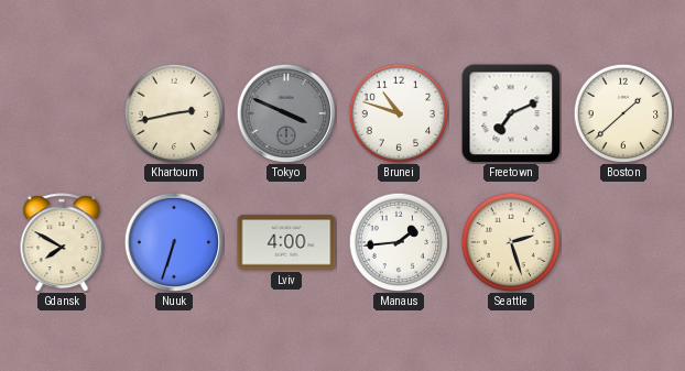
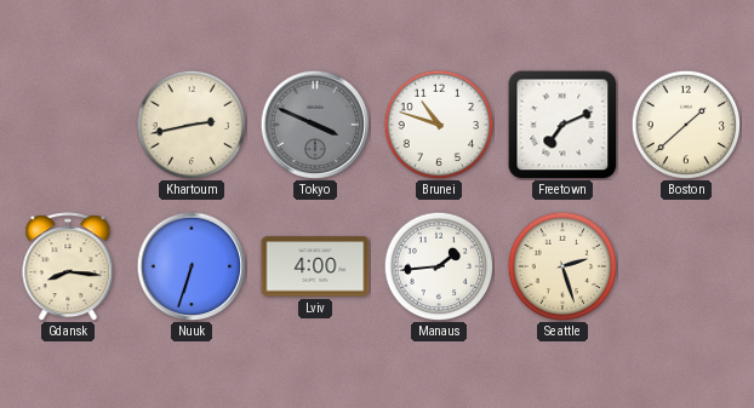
Gdansk: 7:50 -> 8:16
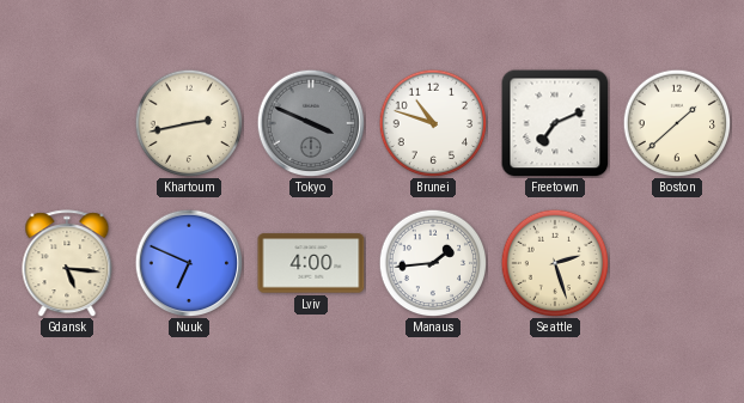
Gdansk: 8:16 -> 5:16
Nuuk: 6:33 -> 6:49
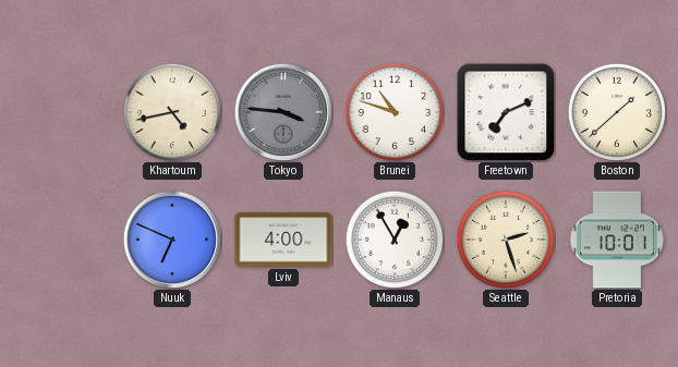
Khartoum: 2:43 -> 4:43
Tokyo: 3:49 -> 3:46
Gdansk: 5:16 -> none
Manaus: 1:44 -> 12:55
Pretoria: none -> 10:01
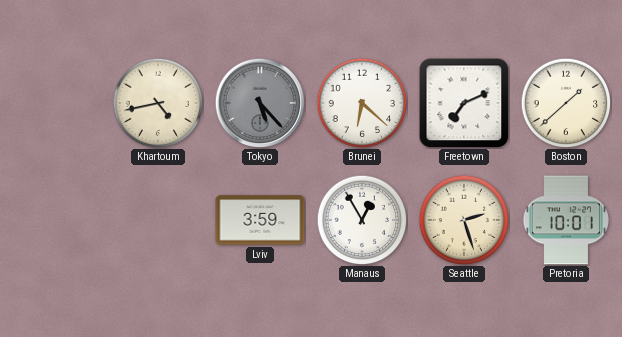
Tokyo: 3:46 -> 5:23
Brunei: 10:48 -> 6:22
Nuuk: 6:49 -> none
Lviv: 4:00 -> 3:59
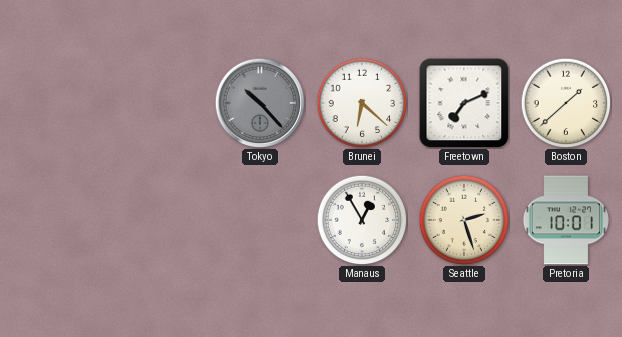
Khartoum: 4:43 -> none
Tokyo: 5:23 -> 10:23
Lviv: 3:59 -> none
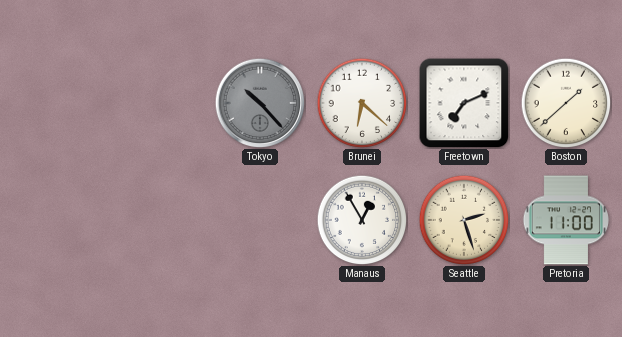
Pretoria: 10:01 -> 11:00
